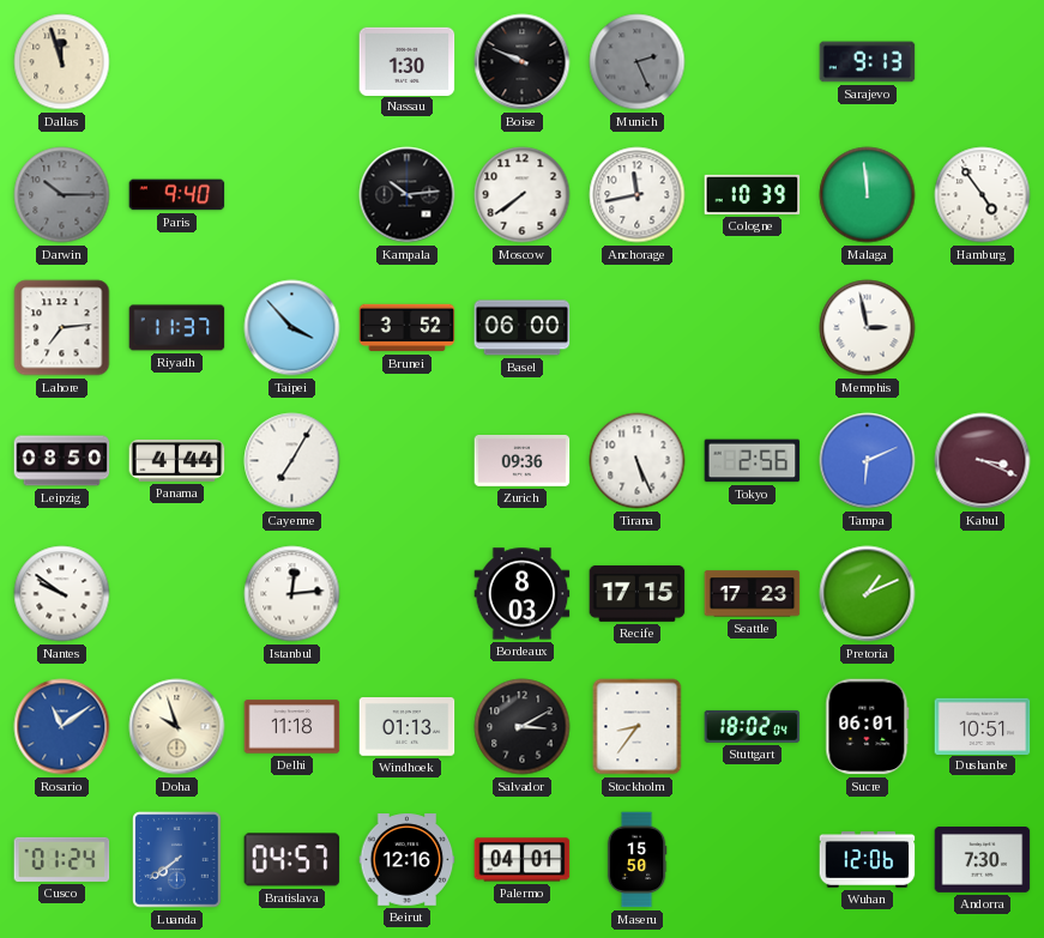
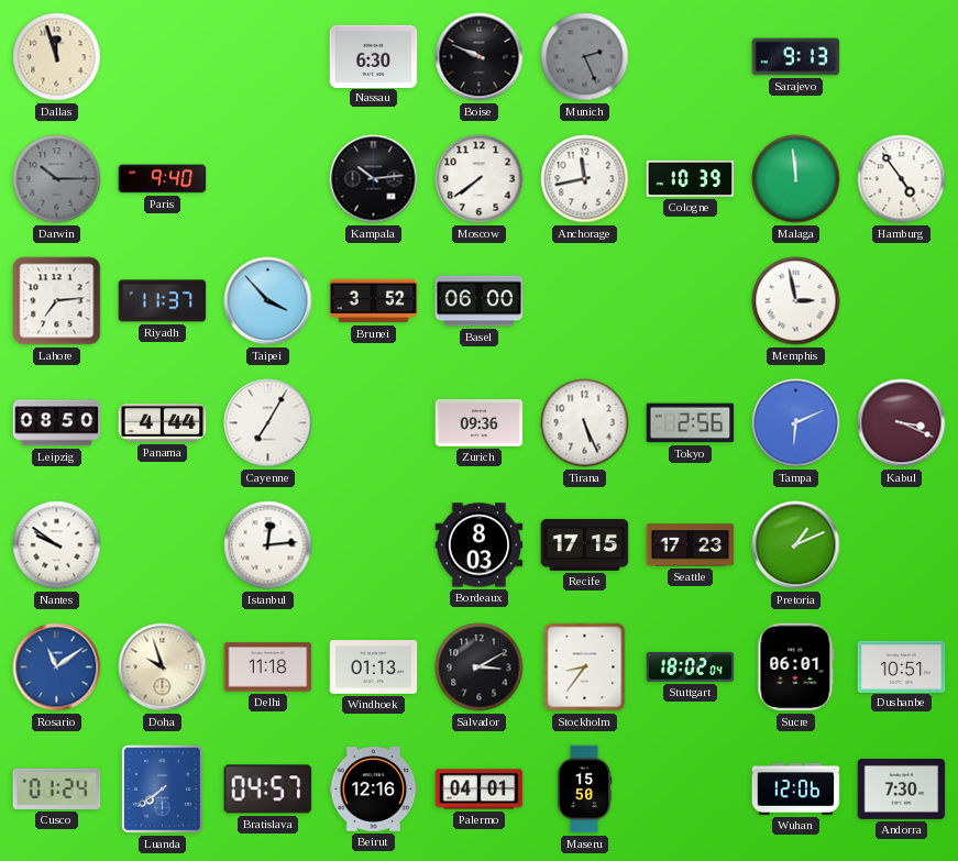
Nassau: 1:30 -> 6:30
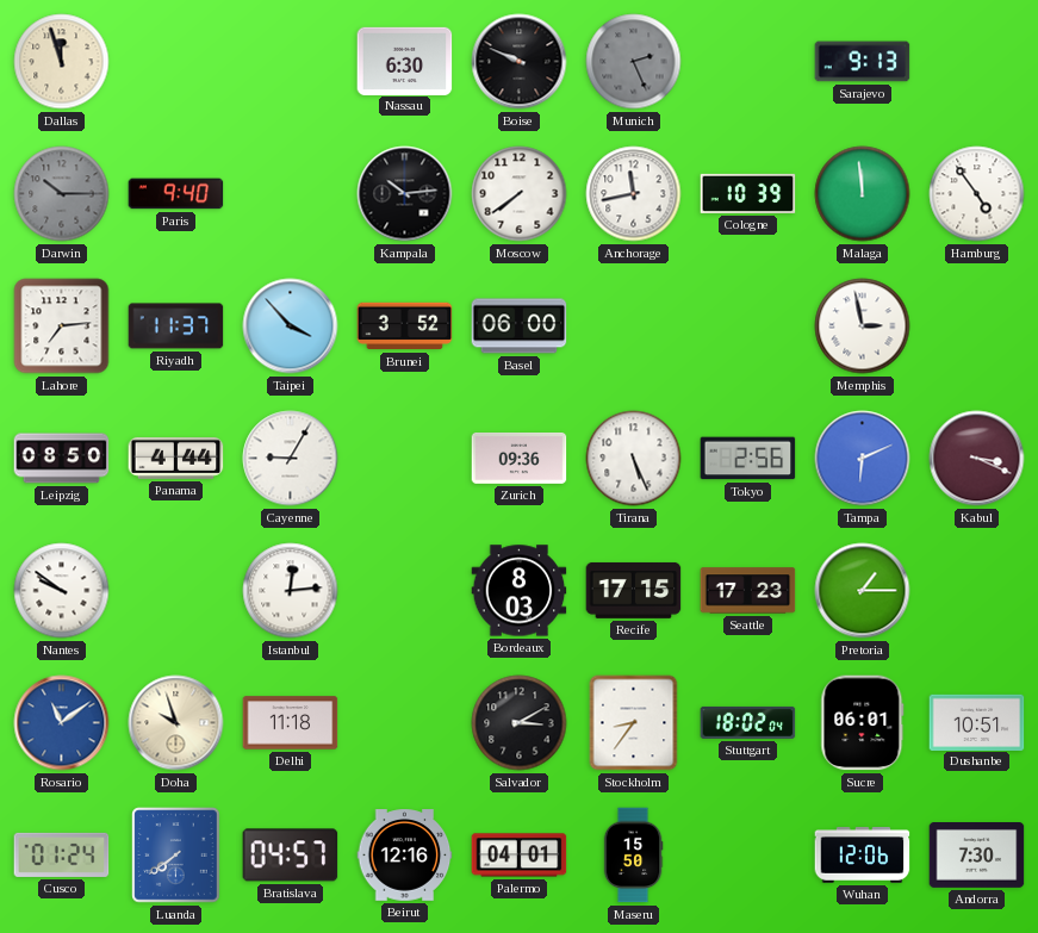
Cayenne: 7:05 -> 9:05
Pretoria: 1:11 -> 1:15
Windhoek: 01:13 -> none
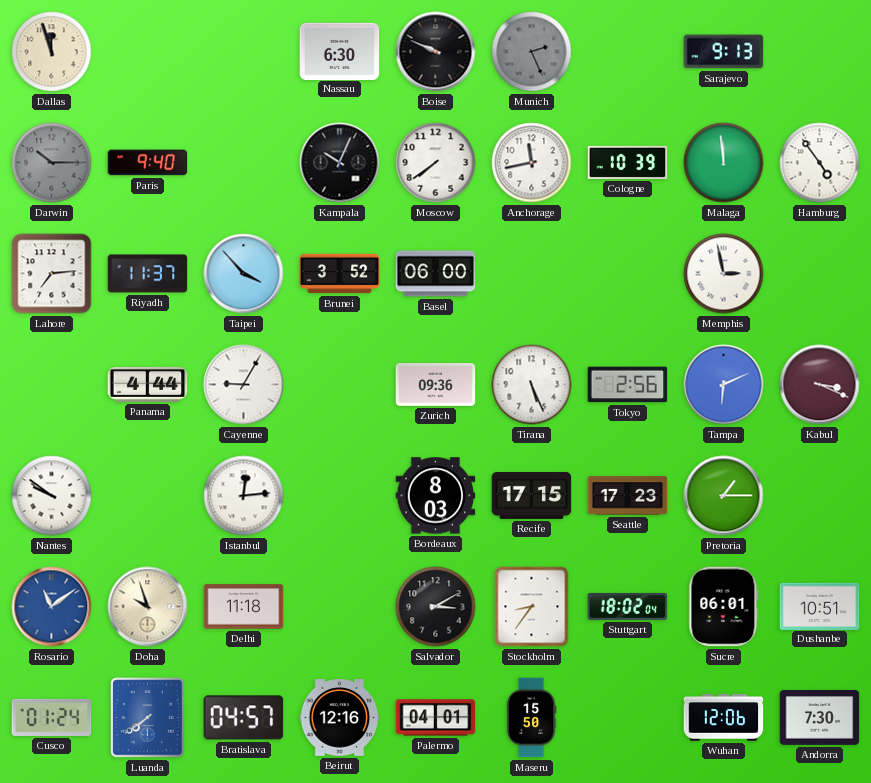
Kampala: 10:14 -> 10:04
Leipzig: 08:50 -> none
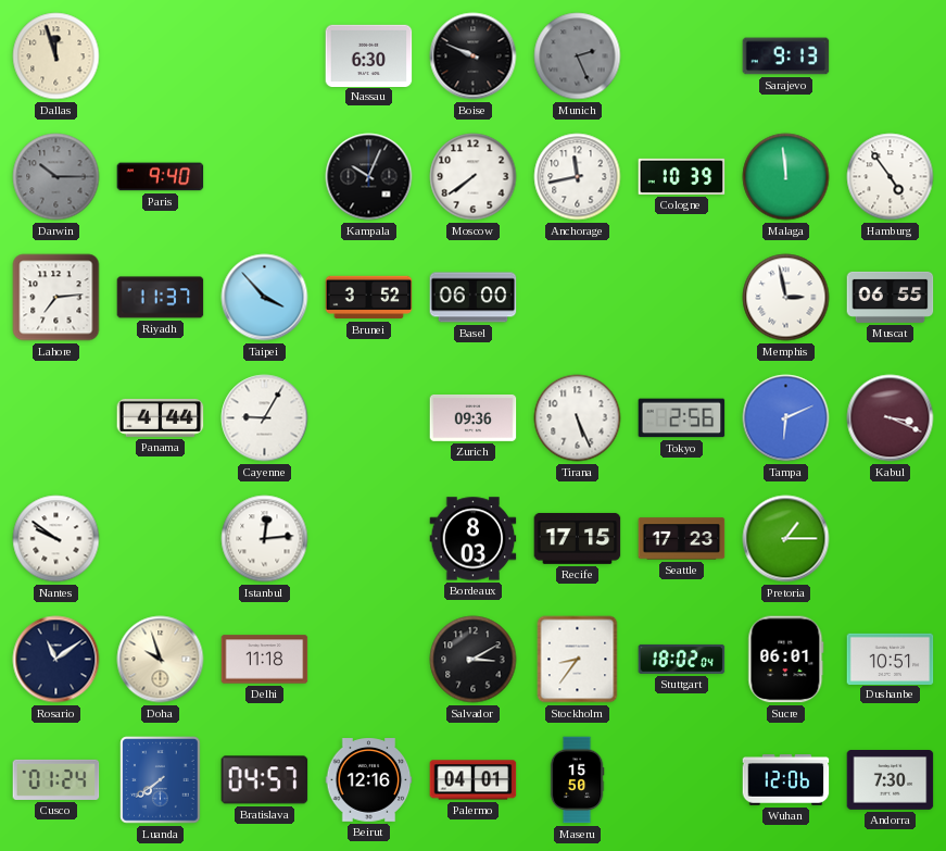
Muscat: none -> 06:55
Rosario dial: blue -> navy
